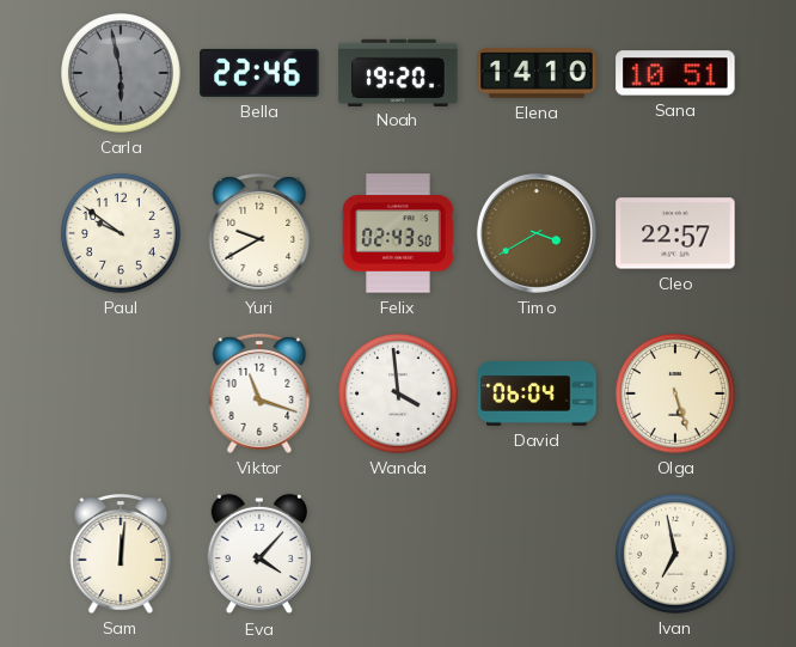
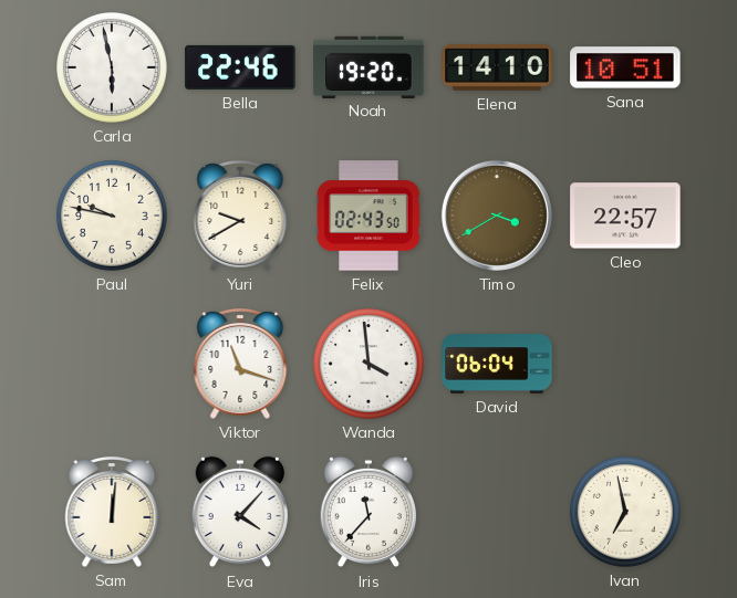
Carla dial: grey -> white
Paul: 9:51 -> 9:47
Olga: 5:27 -> none
Iris: none -> 11:37
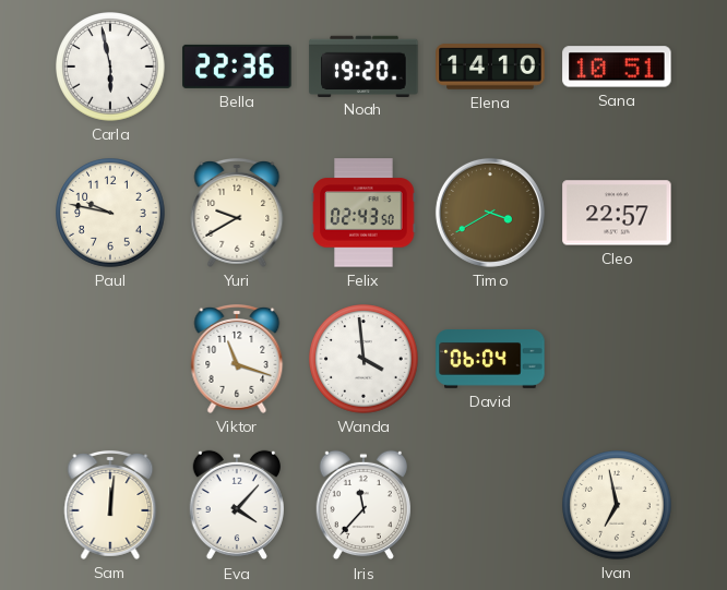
Bella: 22:46 -> 22:36
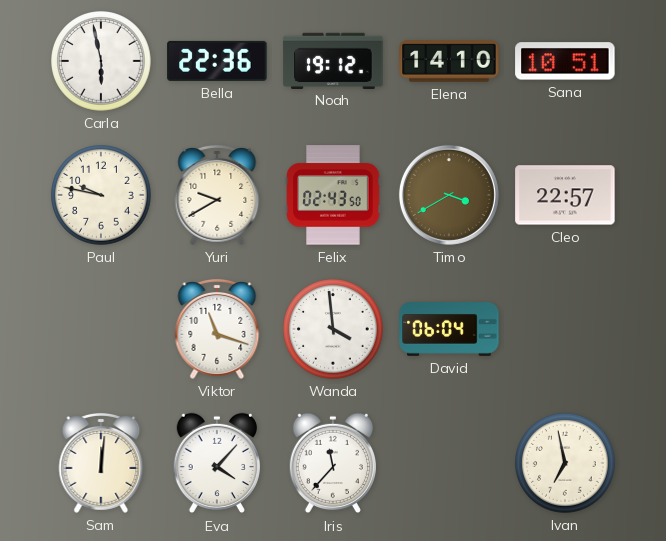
Noah: 19:20 -> 19:12
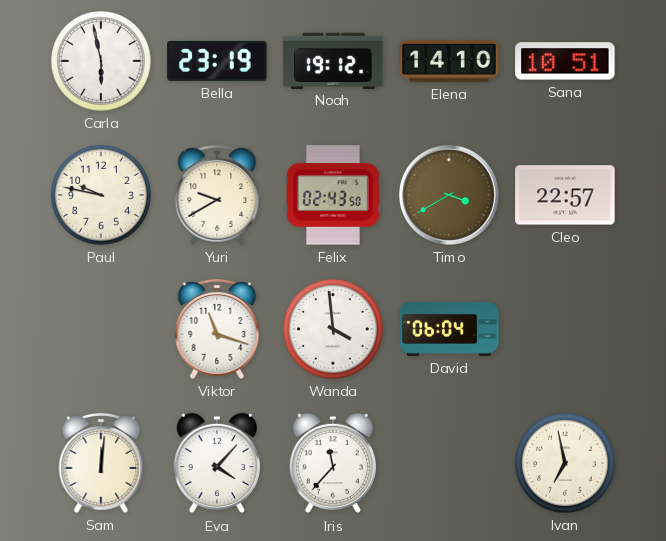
Bella: 22:36 -> 23:19
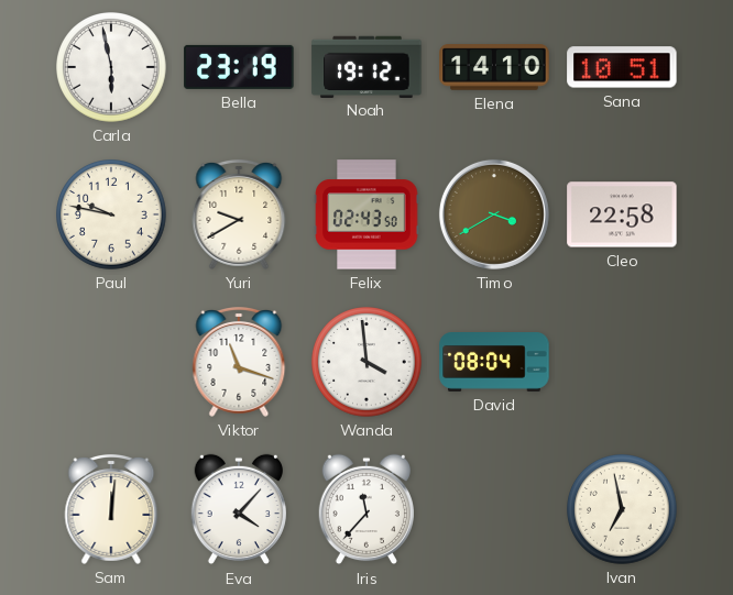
Cleo: 22:57 -> 22:58
David: 06:04 -> 08:04
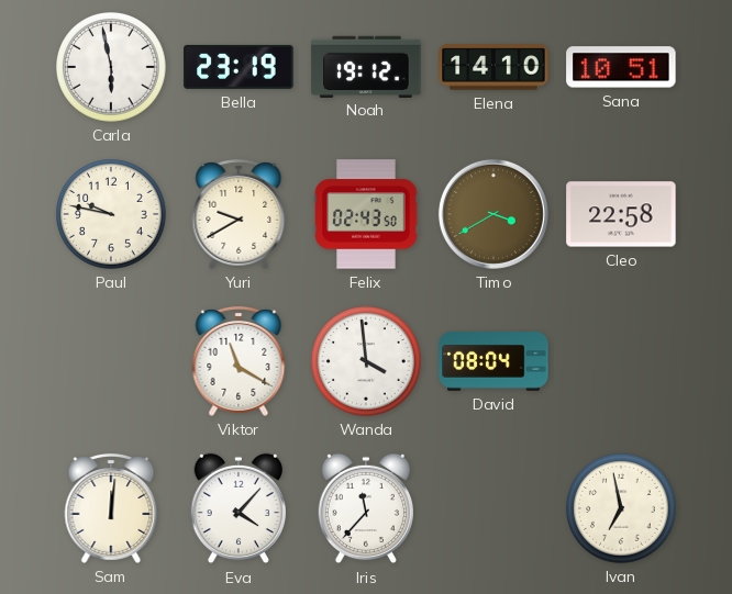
Viktor: 11:18 -> 11:20
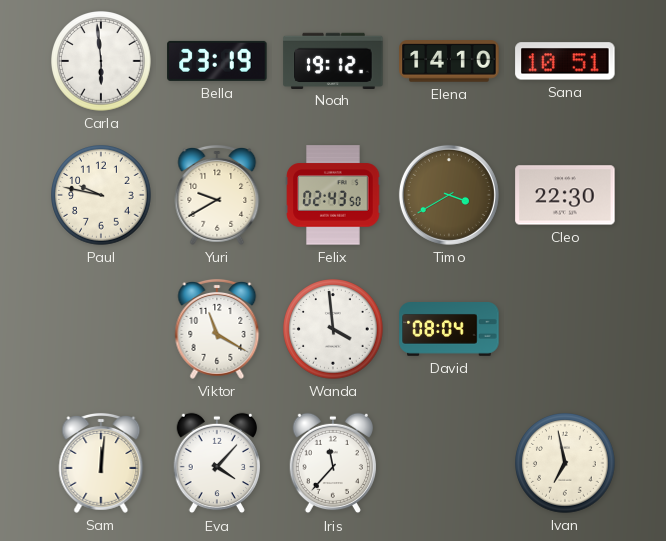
Carla: 5:58 -> 5:59
Cleo: 22:58 -> 22:30
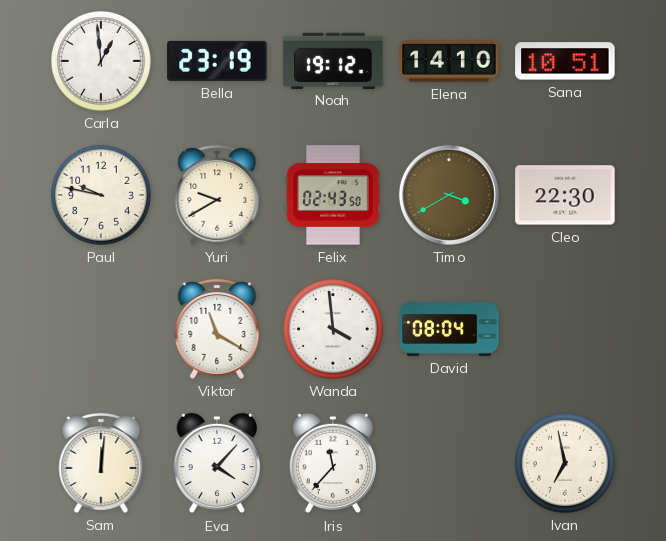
Carla: 5:59 -> 12:59
